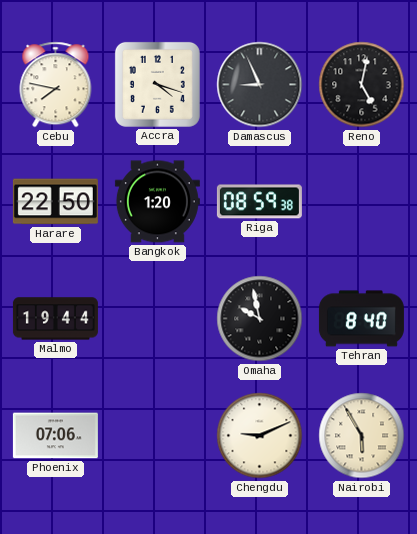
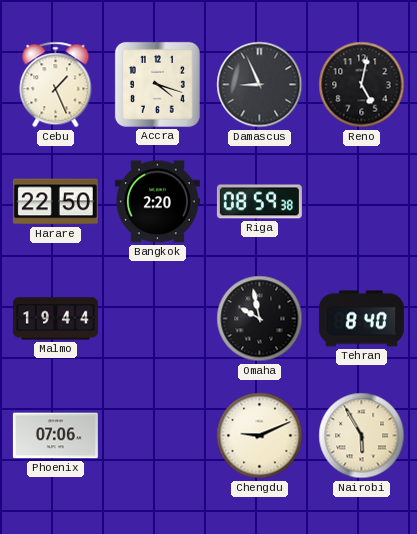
Cebu: 7:47 -> 1:26
Bangkok: 1:20 -> 2:20
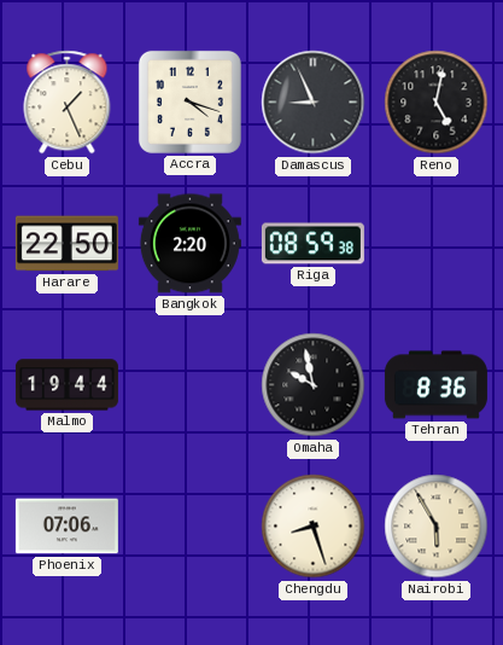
Tehran: 8:40 -> 8:36
Chengdu: 9:11 -> 8:27
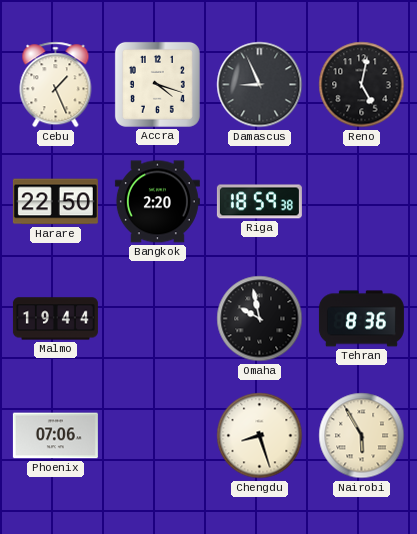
Riga: 08:59 -> 18:59
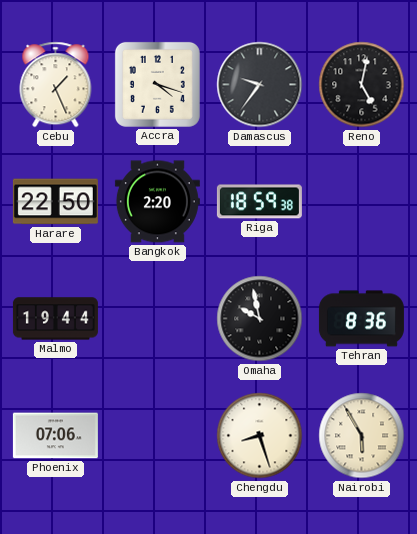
Damascus: 8:56 -> 9:36
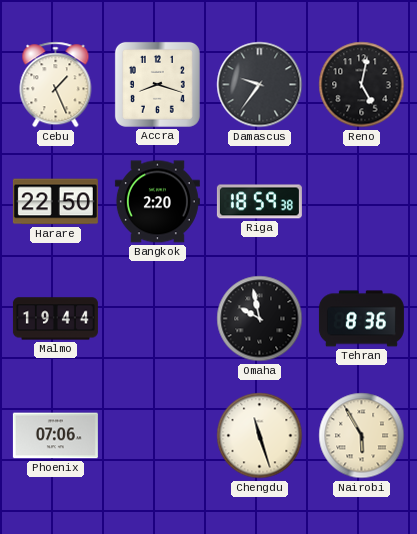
Accra: 4:18 -> 8:18
Chengdu: 8:27 -> 11:27
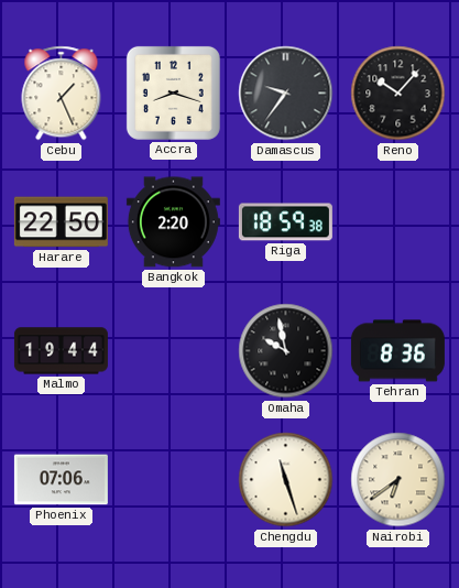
Reno: 5:02 -> 10:07
Nairobi: 5:55 -> 6:39
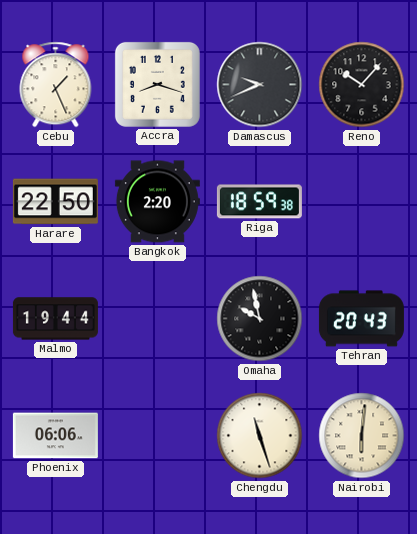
Damascus: 9:36 -> 9:41
Tehran: 8:36 -> 20:43
Phoenix: 07:06 -> 06:06
Nairobi: 6:39 -> 6:01
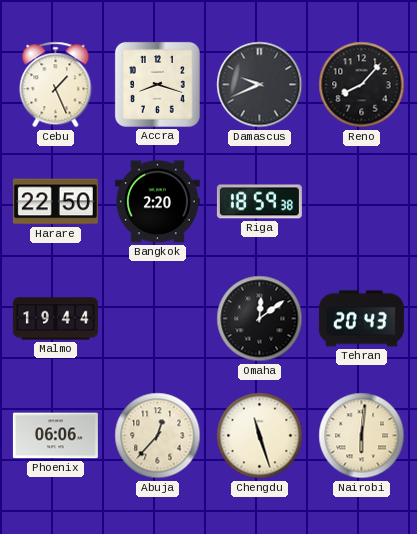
Reno: 10:07 -> 8:07
Omaha: 9:58 -> 12:09
Abuja: none -> 12:37
